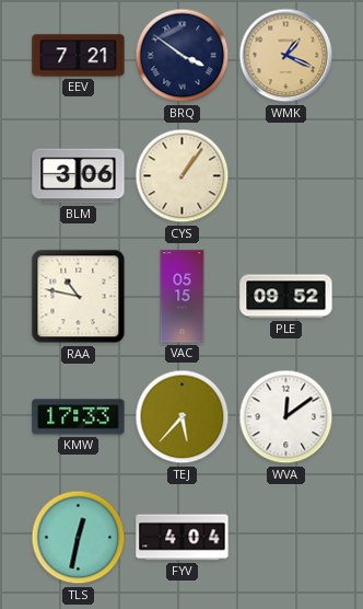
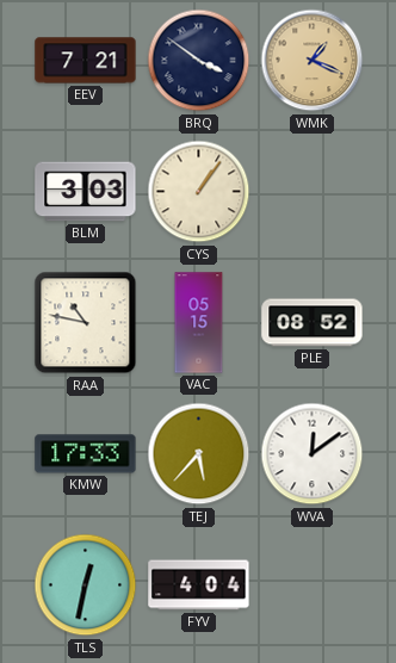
BLM: 3:06 -> 3:03
PLE: 09:52 -> 08:52
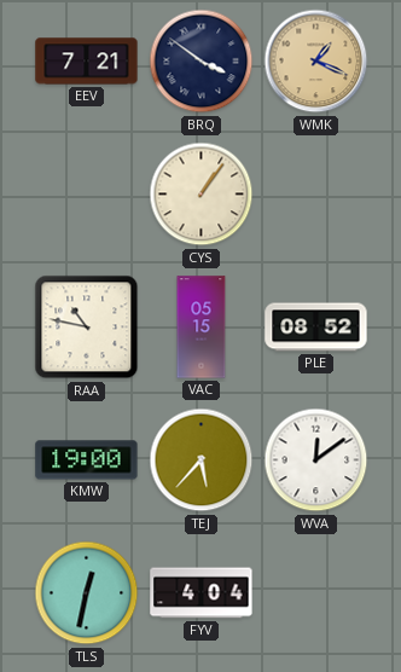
BLM: 3:03 -> none
KMW: 17:33 -> 19:00
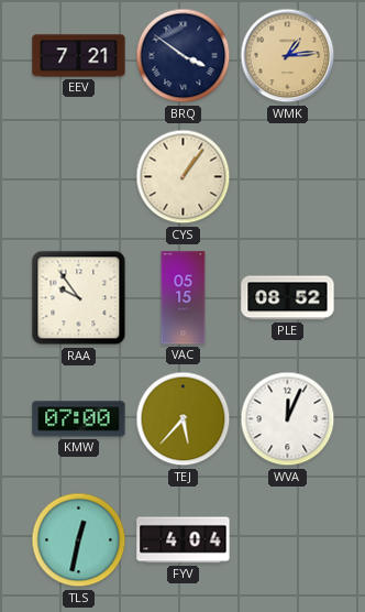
WMK: 1:19 -> 1:14
RAA: 10:47 -> 9:54
KMW: 19:00 -> 07:00
WVA: 12:09 -> 12:04
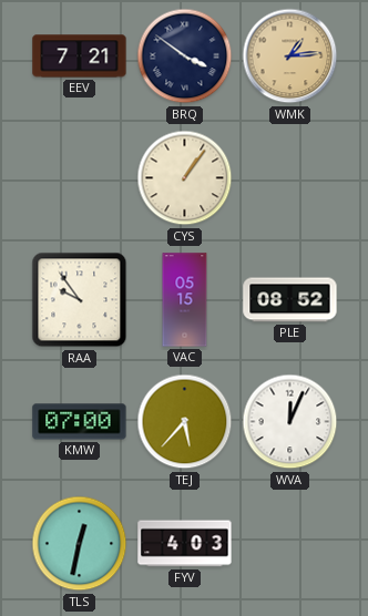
FYV: 4:04 -> 4:03
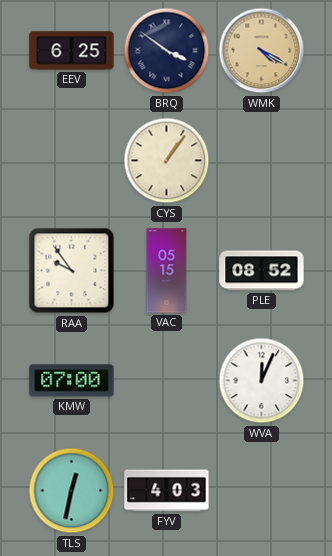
EEV: 7:21 -> 6:25
WMK: 1:14 -> 4:20
TEJ: 5:37 -> none
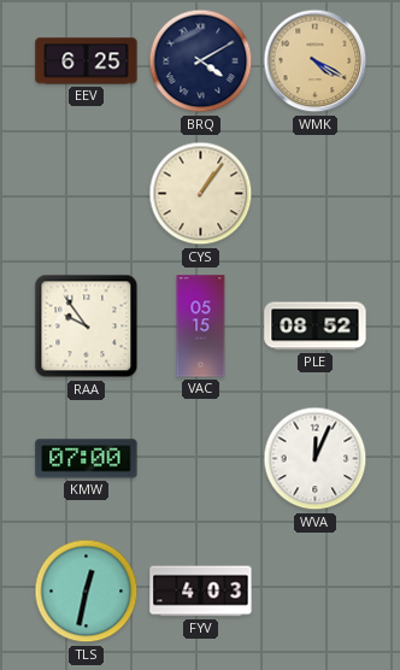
BRQ: 3:51 -> 4:10
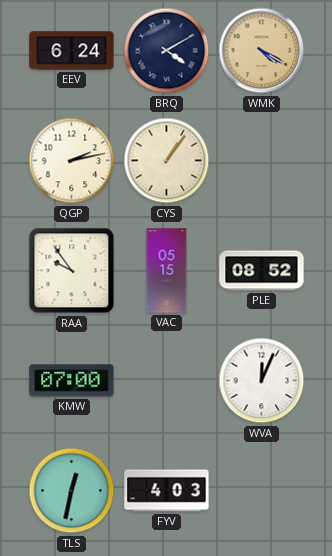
EEV: 6:25 -> 6:24
QGP: none -> 2:13
